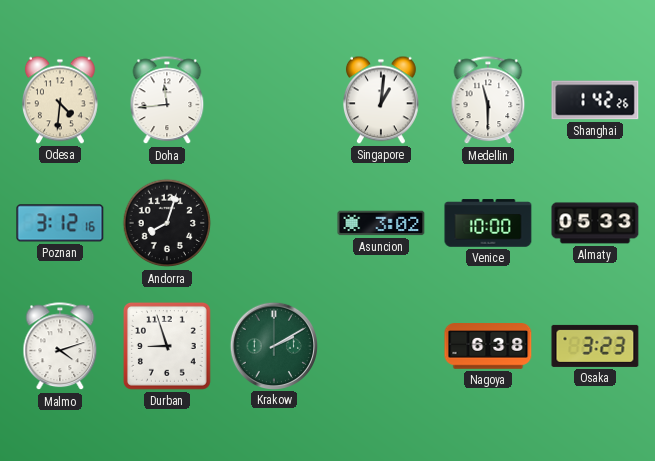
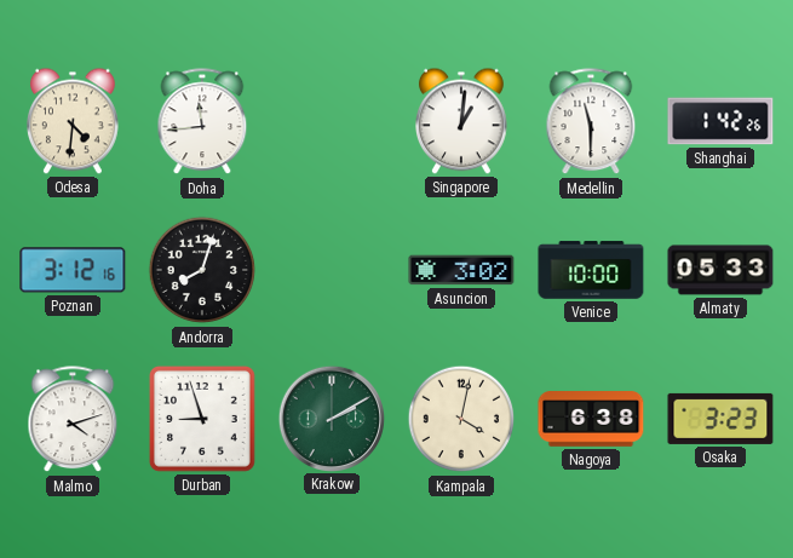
Kampala: none -> 4:02
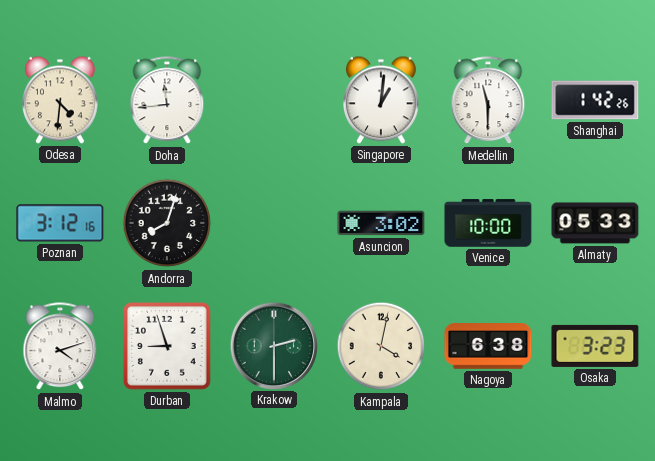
Krakow: 2:10 -> 2:30
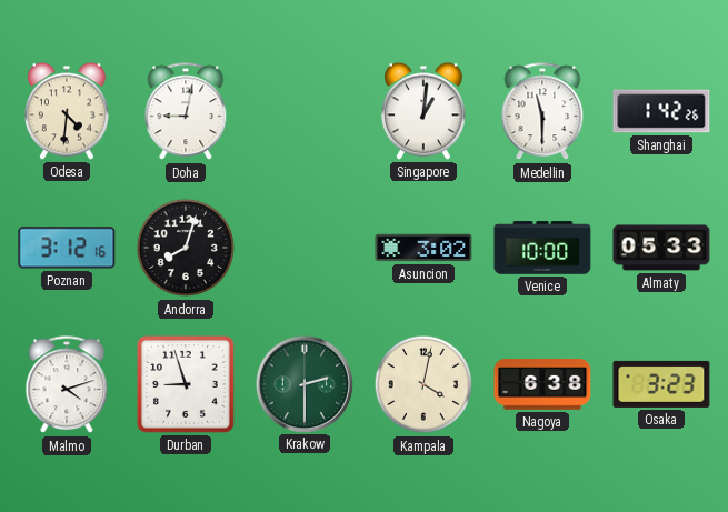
Doha: 11:44 -> 9:02
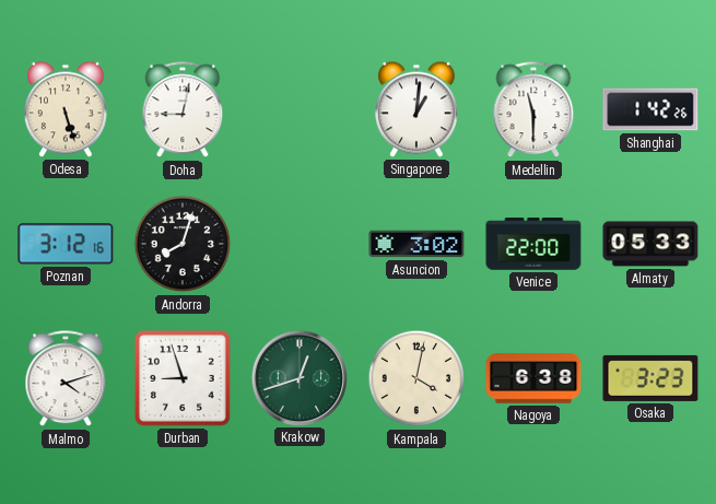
Odesa: 4:31 -> 5:27
Venice: 10:00 -> 22:00
Krakow: 2:30 -> 12:42
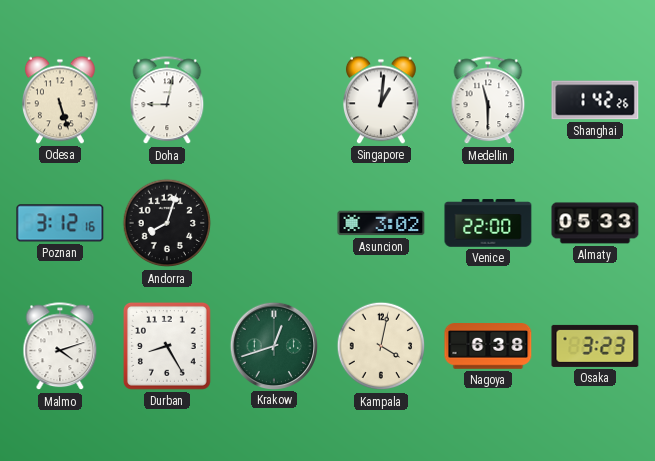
Durban: 8:57 -> 8:25
